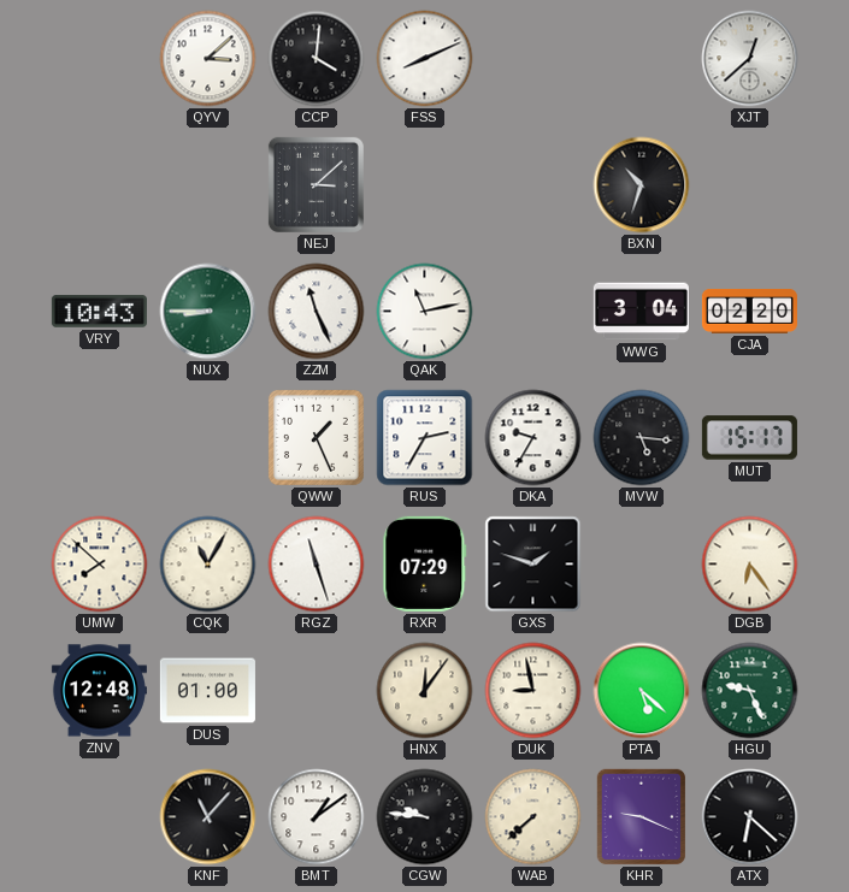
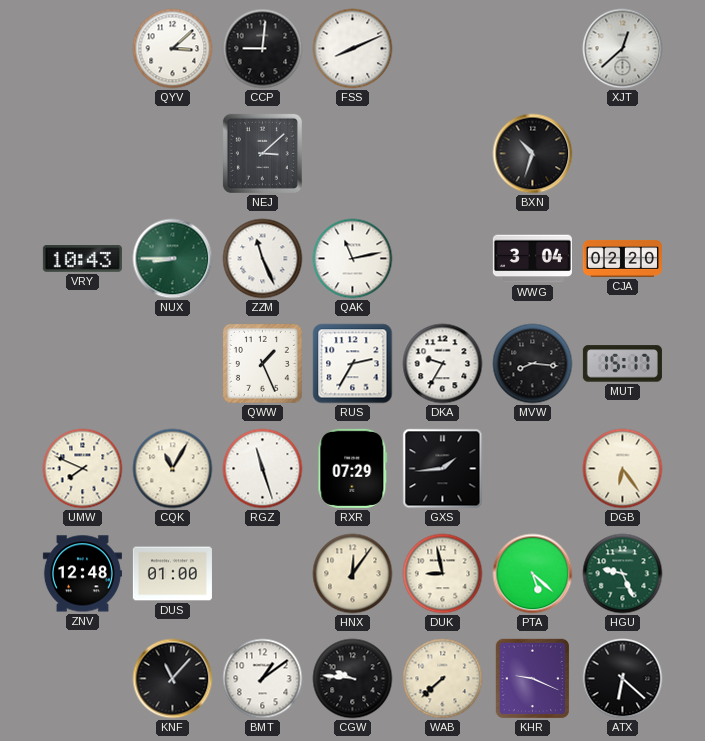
CCP: 4:01 -> 9:01
MVW: 5:16 -> 8:16
UMW: 7:52 -> 7:49
GXS: 1:48 -> 1:44
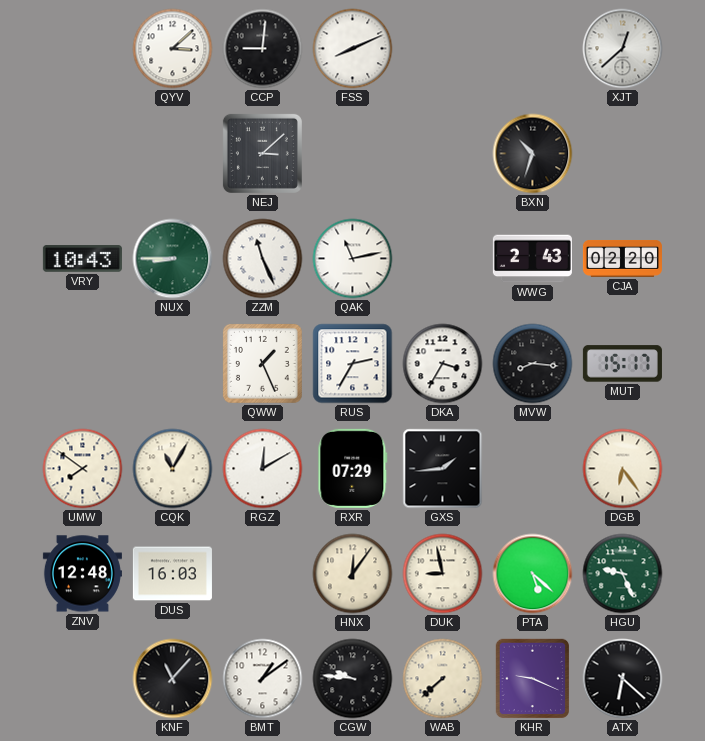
WWG: 3:04 -> 2:43
DKA: 9:35 -> 3:35
UMW: 7:49 -> 7:51
RGZ: 11:27 -> 12:10
DUS: 01:00 -> 16:03
